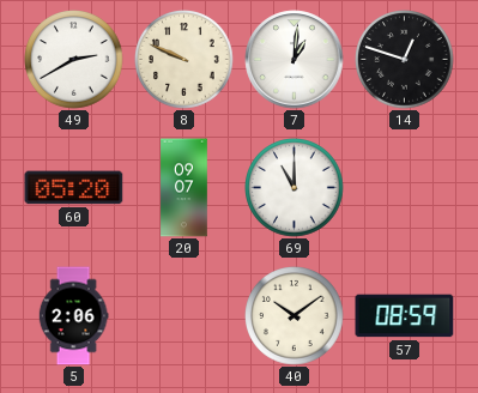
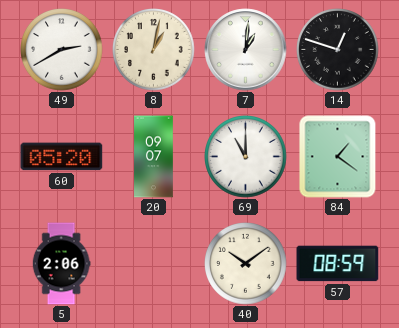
8: 9:49 -> 1:02
84: none -> 1:21
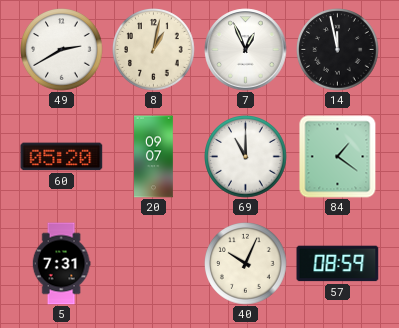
7: 1:01 -> 12:56
14: 12:48 -> 11:58
5: 2:06 -> 7:31
40: 10:09 -> 10:04
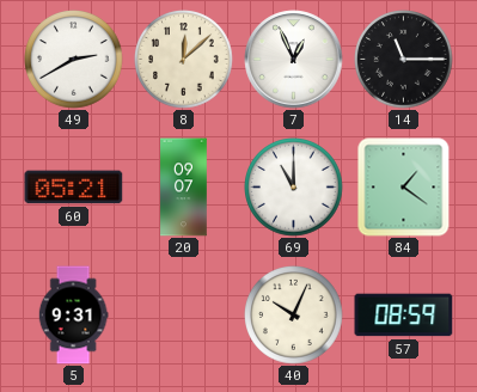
8: 1:02 -> 12:08
14: 11:58 -> 11:15
60: 05:20 -> 05:21
5: 7:31 -> 9:31
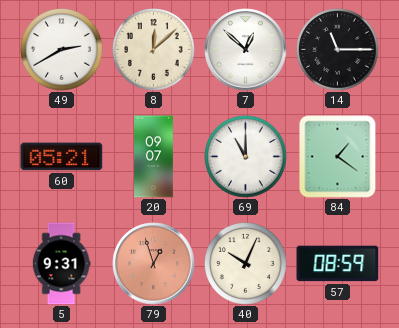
7: 12:56 -> 12:52
79: none -> 12:57
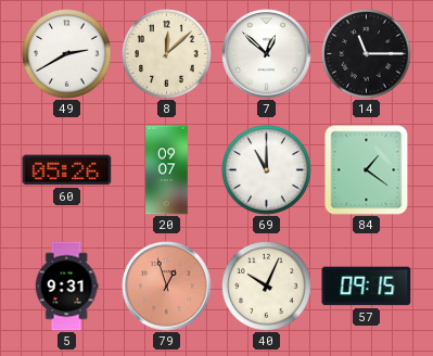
60: 05:21 -> 05:26
57: 08:59 -> 09:15
